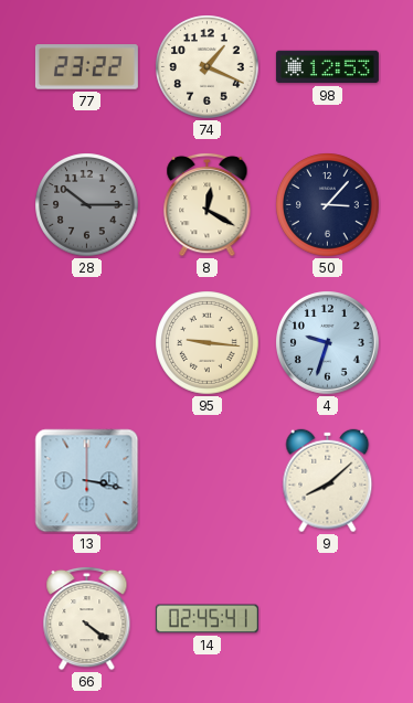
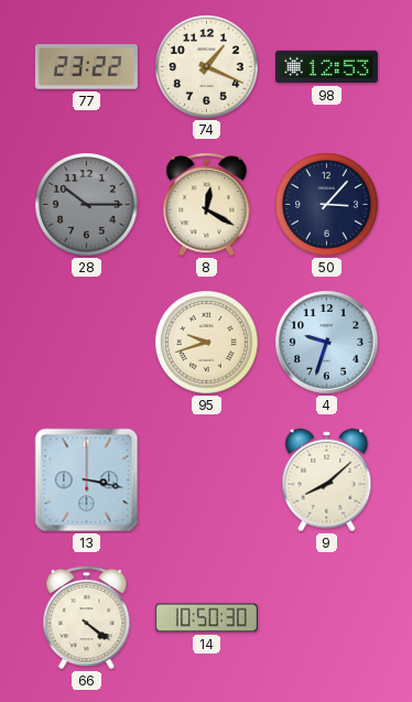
95: 9:16 -> 9:42
14: 02:45 -> 10:50
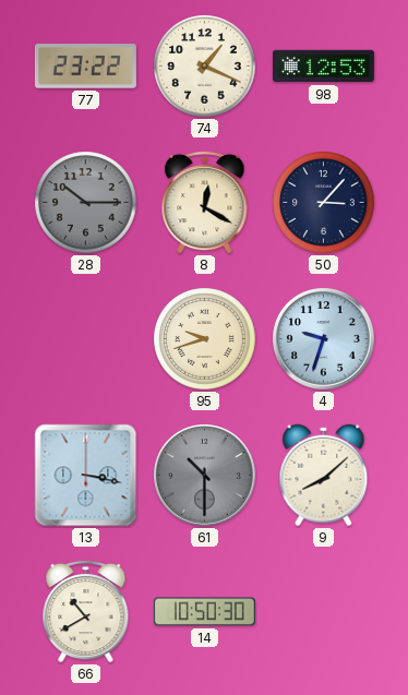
61: none -> 10:30
66: 4:21 -> 10:40
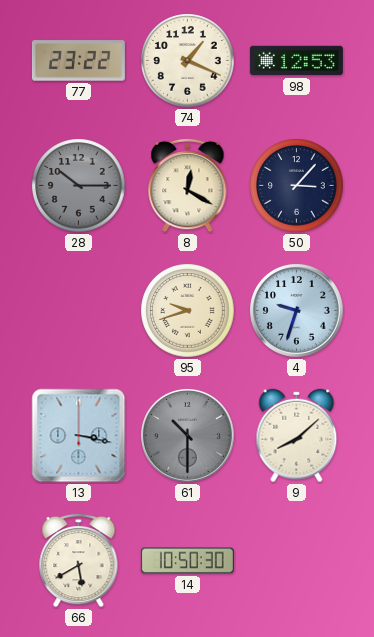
66: 10:40 -> 5:40
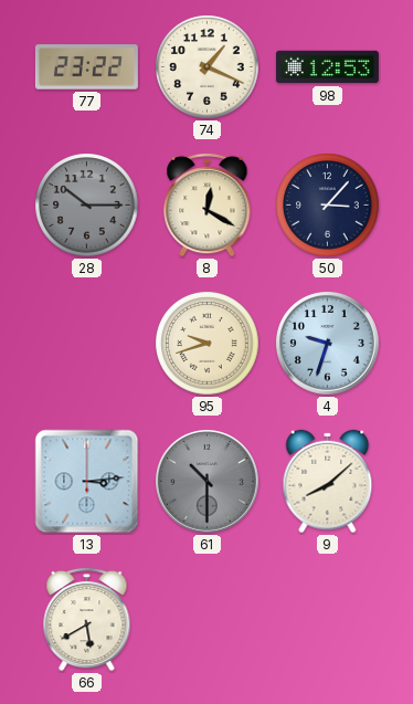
13: 3:17 -> 3:14
14: 10:50 -> none
